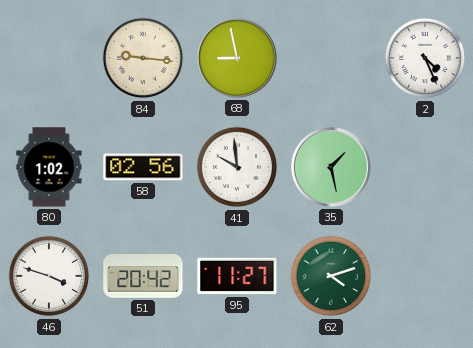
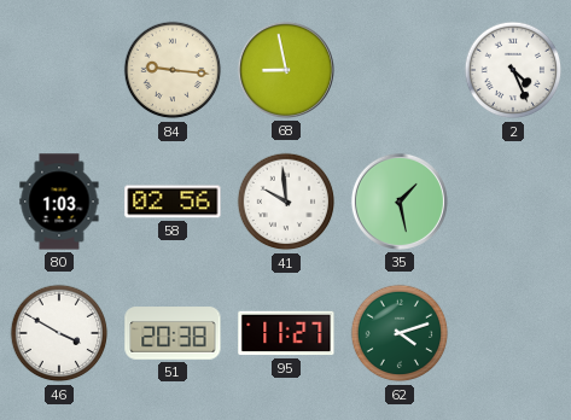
80: 1:02 -> 1:03
46: 3:48 -> 3:50
51: 20:42 -> 20:38
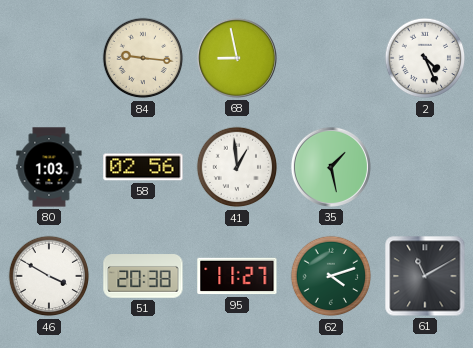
41: 9:59 -> 12:59
61: none -> 11:10
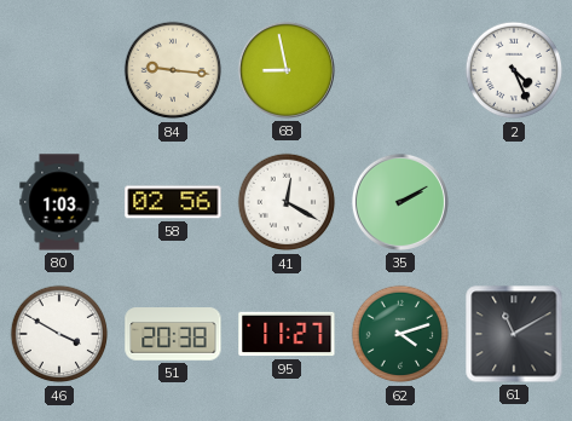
41: 12:59 -> 12:20
35: 1:28 -> 2:10
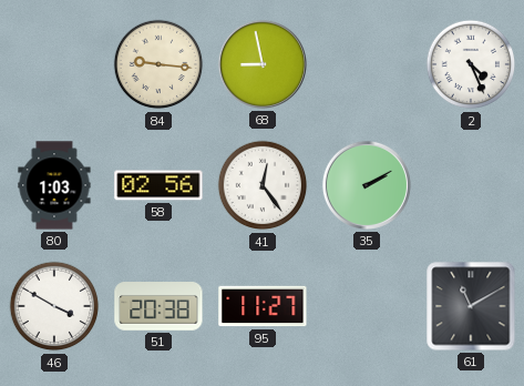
41: 12:20 -> 12:24
62: 4:12 -> none
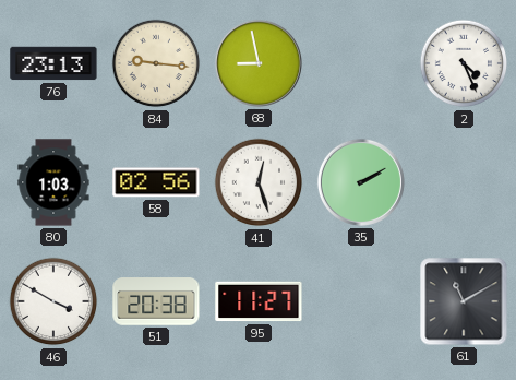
76: none -> 23:13
41: 12:24 -> 12:27
